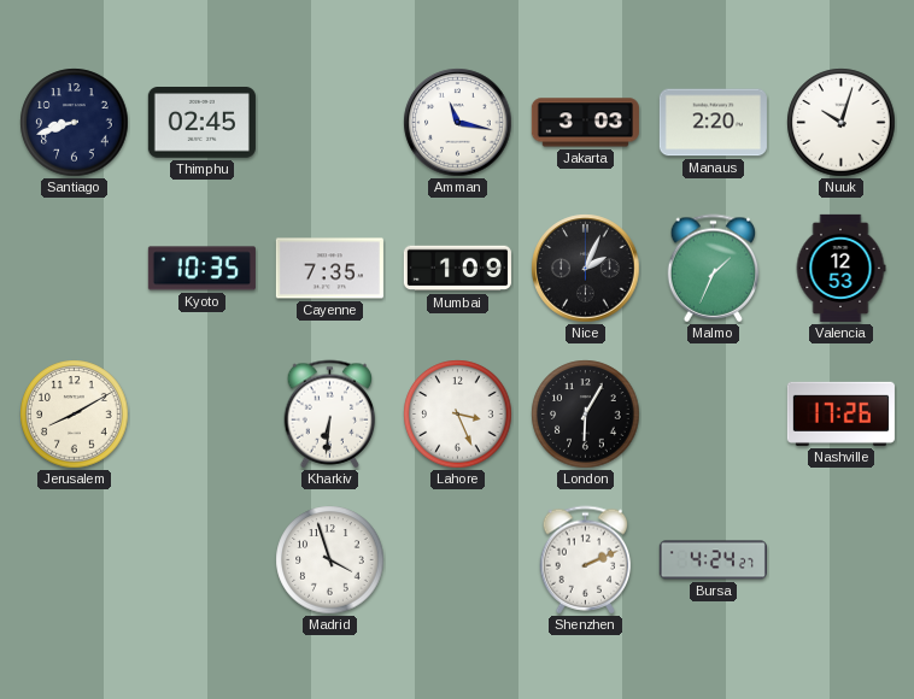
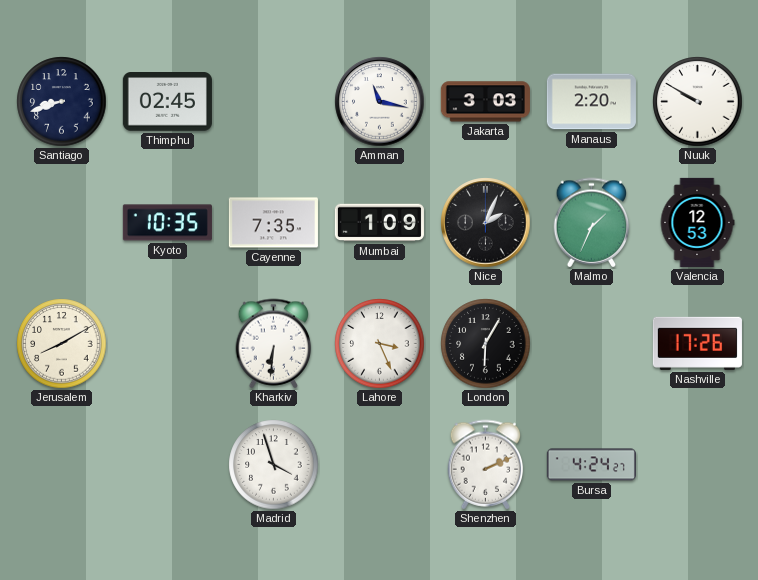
Nuuk: 10:03 -> 9:50
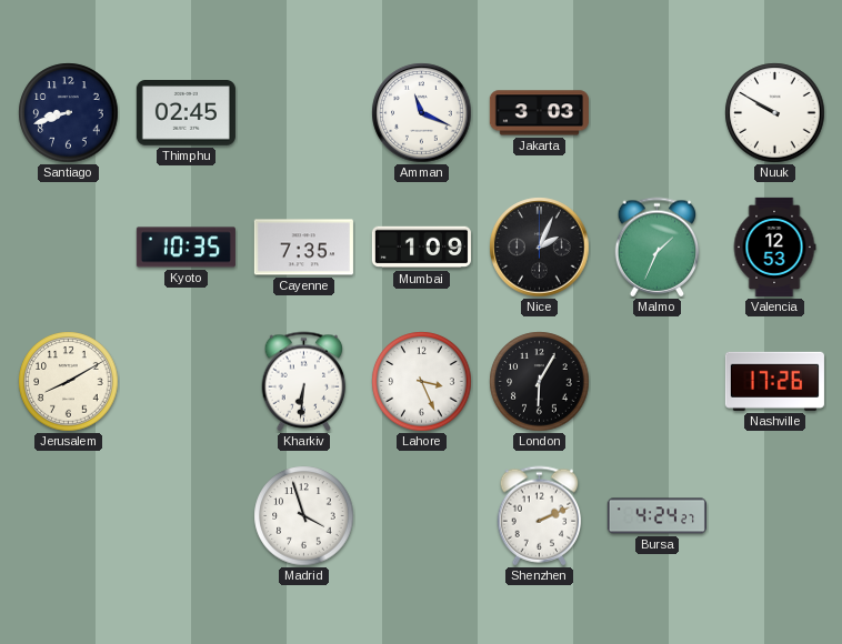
Amman: 11:17 -> 11:19
Manaus: 2:20 -> none
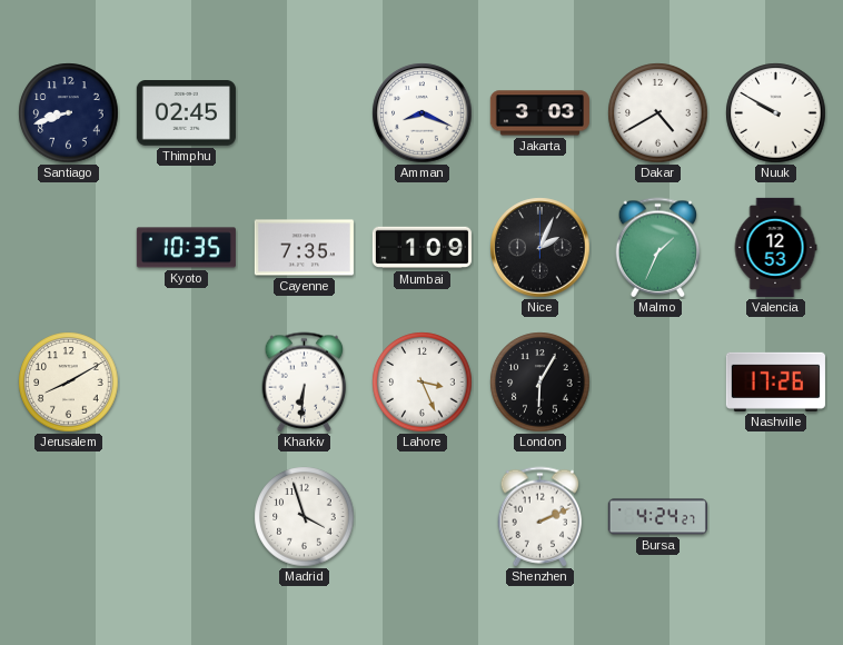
Amman: 11:19 -> 8:19
Dakar: none -> 4:40
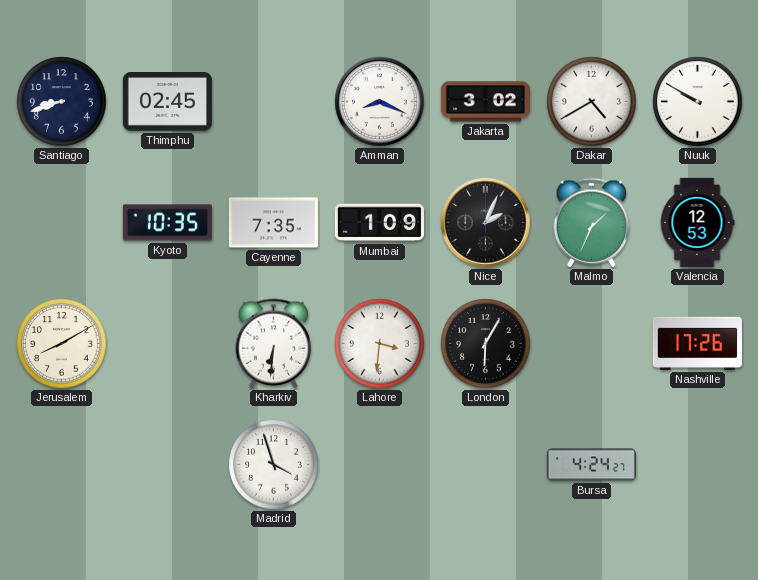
Jakarta: 3:03 -> 3:02
Lahore: 3:26 -> 3:31
Shenzhen: 2:11 -> none
